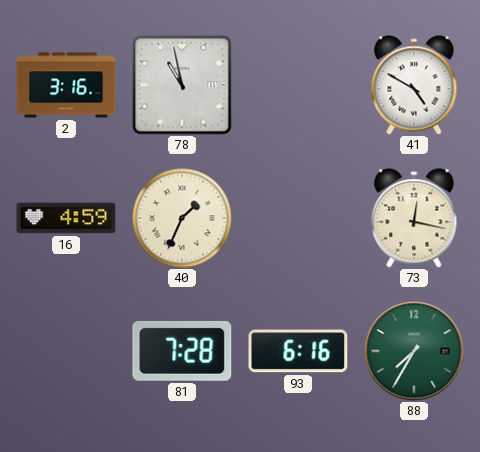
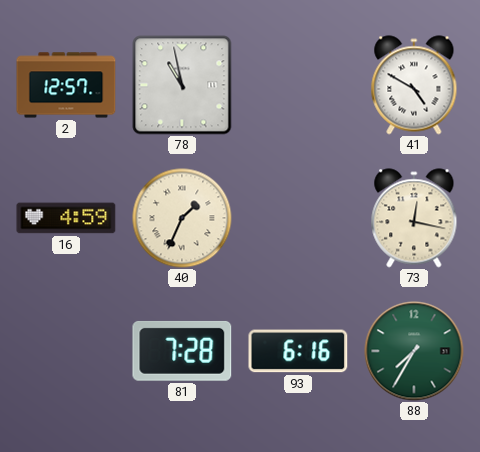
2: 3:16 -> 12:57
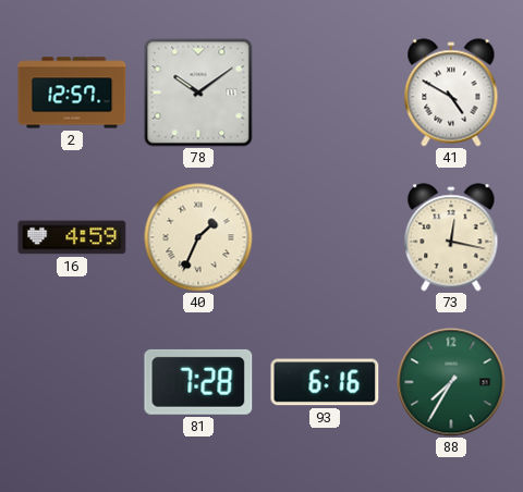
78: 10:58 -> 10:09
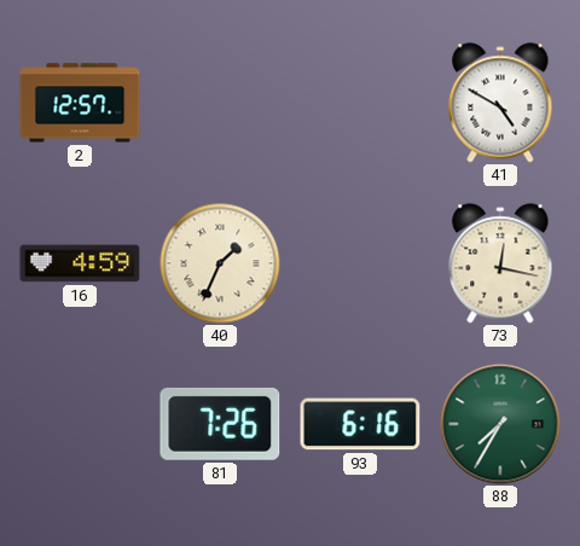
78: 10:09 -> none
81: 7:28 -> 7:26
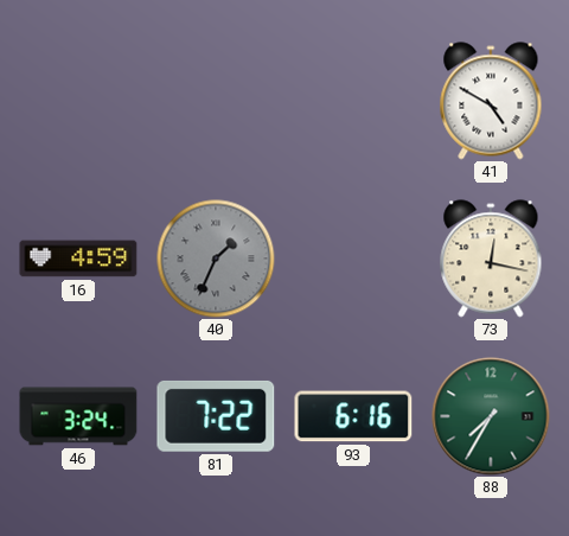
2: 12:57 -> none
40 dial: cream -> grey
46: none -> 3:24
81: 7:26 -> 7:22
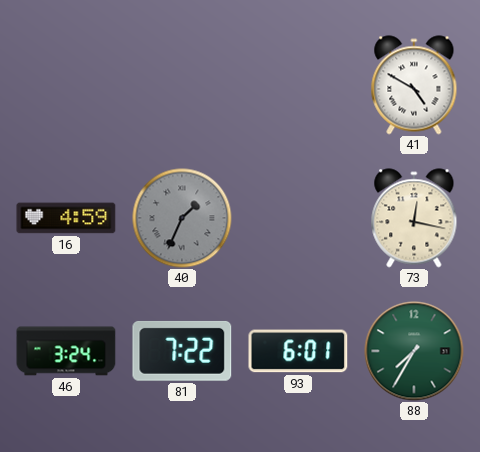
93: 6:16 -> 6:01
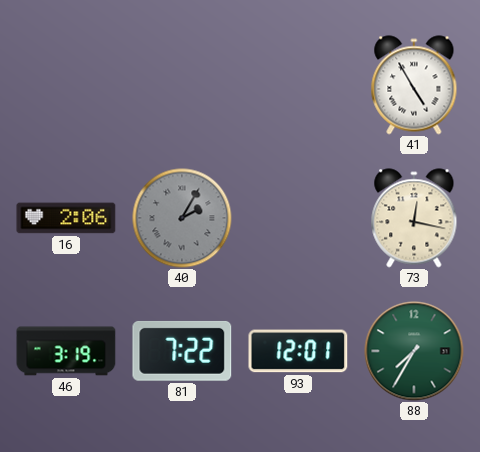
41: 4:50 -> 4:55
16: 4:59 -> 2:06
40: 1:34 -> 2:05
46: 3:24 -> 3:19
93: 6:01 -> 12:01
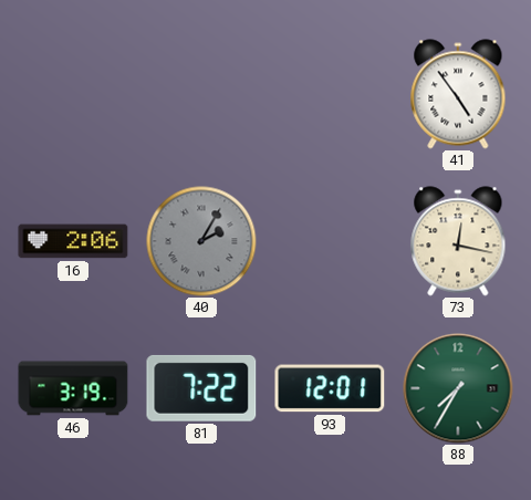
41: 4:55 -> 4:54
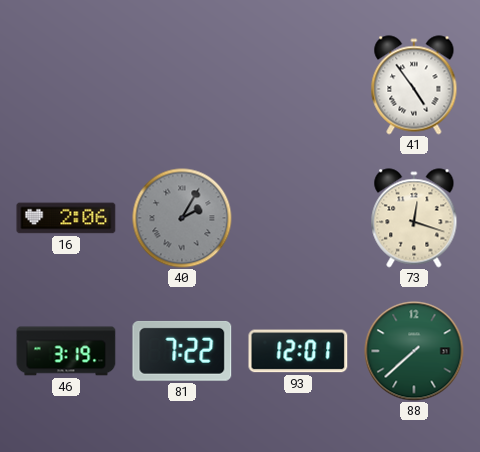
73: 12:17 -> 12:18
88: 7:35 -> 7:38
